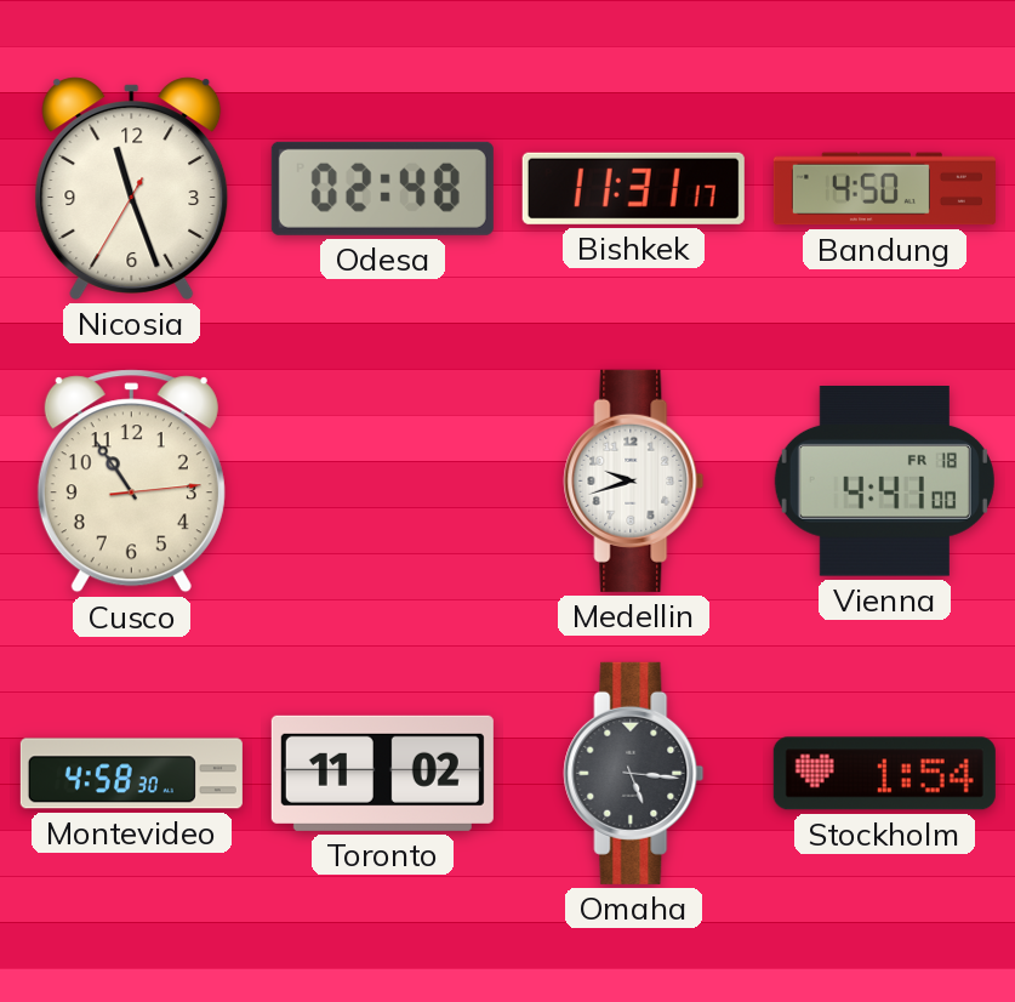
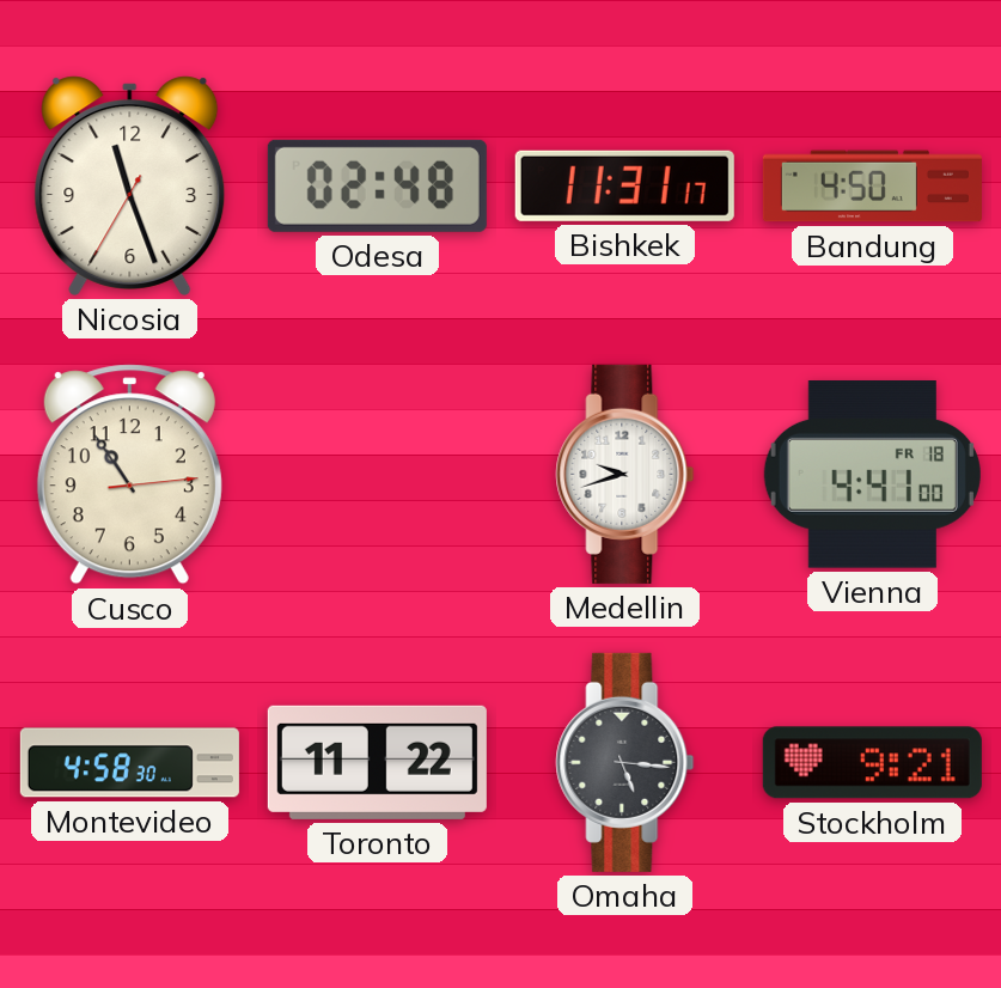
Toronto: 11:02 -> 11:22
Stockholm: 1:54 -> 9:21
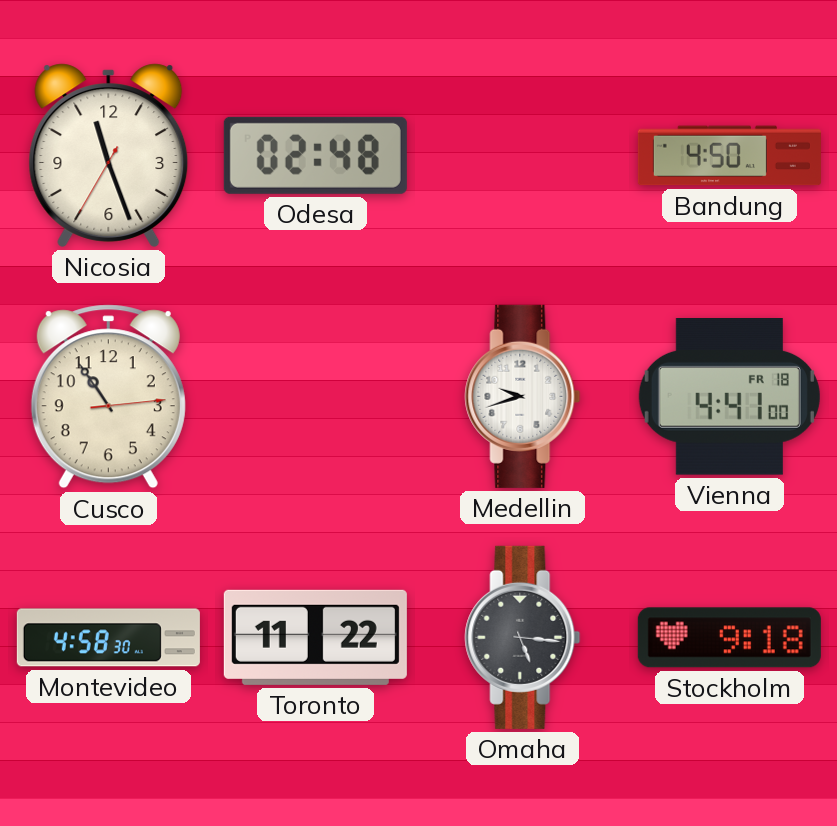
Bishkek: 11:31 -> none
Stockholm: 9:21 -> 9:18
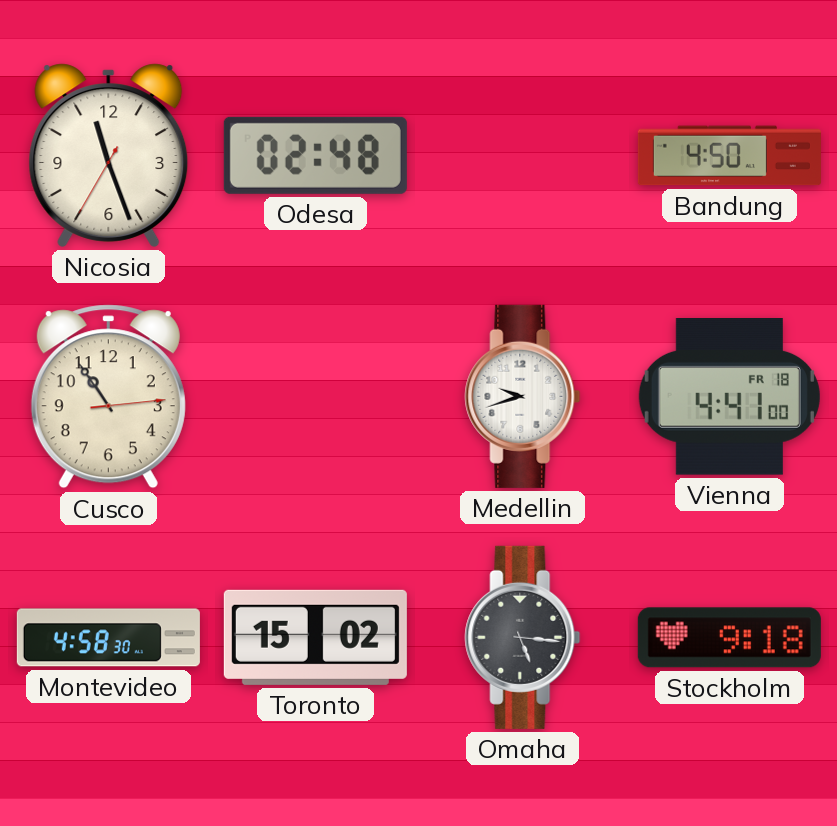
Toronto: 11:22 -> 15:02
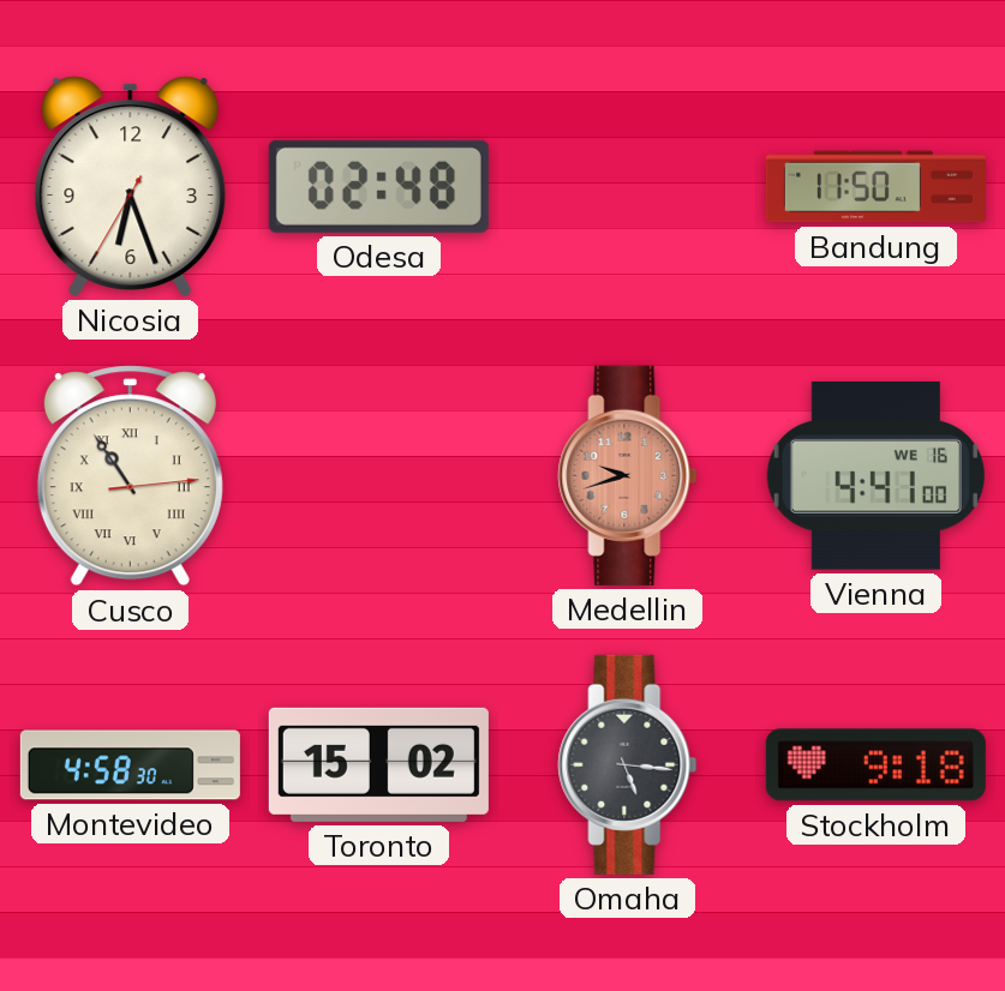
Nicosia: 11:26 -> 6:26
Bandung: 4:50 -> 11:50
Cusco numerals: Arabic -> Roman
Medellin dial: white -> salmon
Vienna date: FR 18 -> WE 16
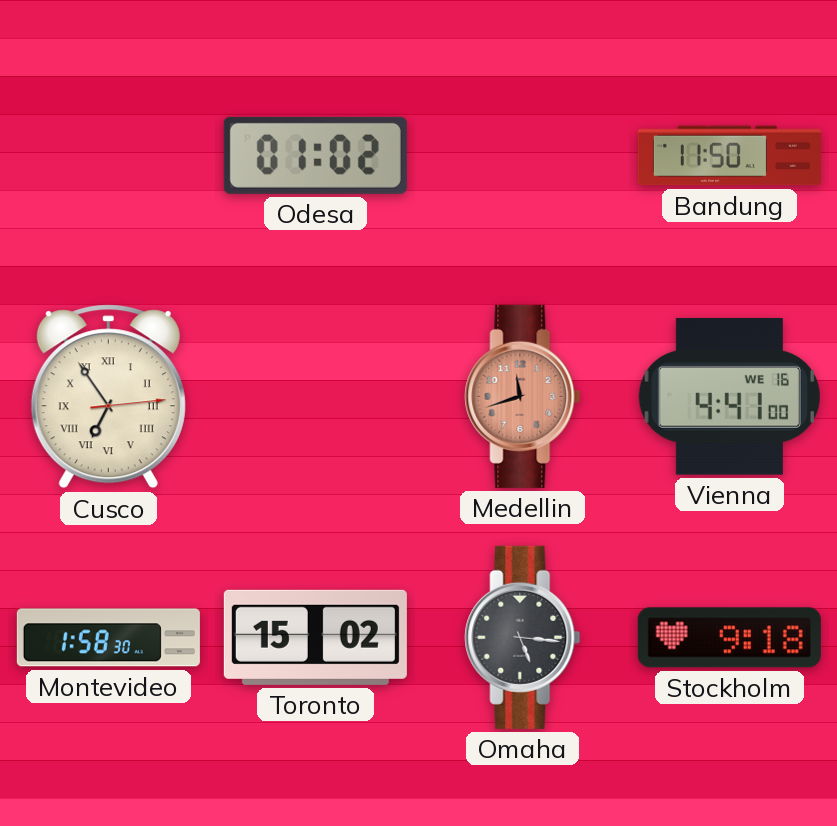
Nicosia: 6:26 -> none
Odesa: 02:48 -> 01:02
Cusco: 10:54 -> 6:54
Medellin: 9:42 -> 11:42
Montevideo: 4:58 -> 1:58
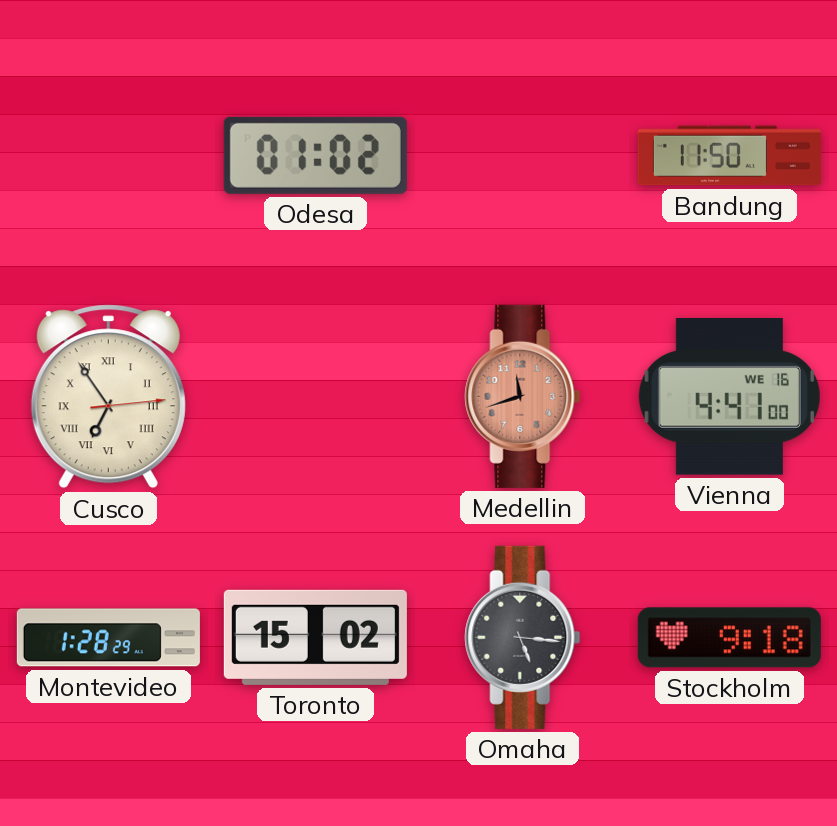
Montevideo: 1:58 -> 1:28
